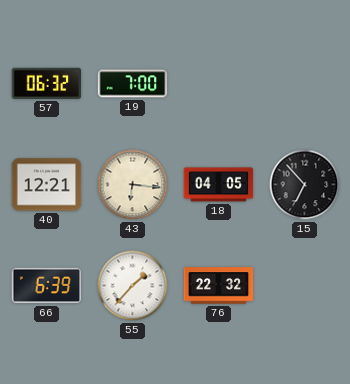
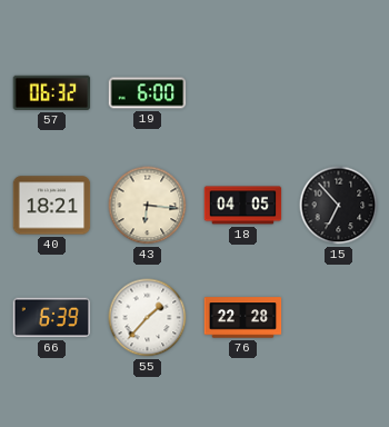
19: 7:00 -> 6:00
40: 12:21 -> 18:21
76: 22:32 -> 22:28
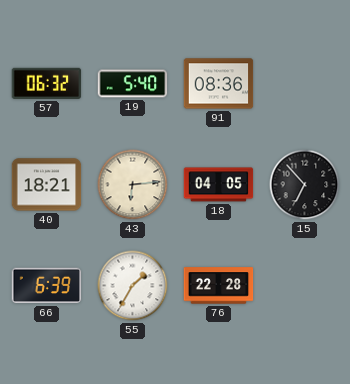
19: 6:00 -> 5:40
91: none -> 08:36
43: 6:16 -> 6:14
55: 1:37 -> 1:35
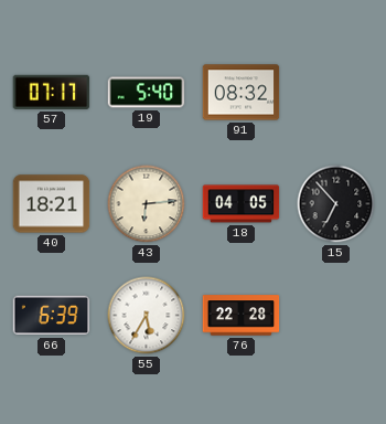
57: 06:32 -> 07:17
91: 08:36 -> 08:32
55: 1:35 -> 5:35
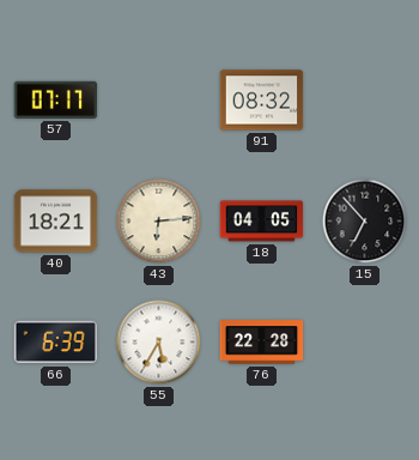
19: 5:40 -> none
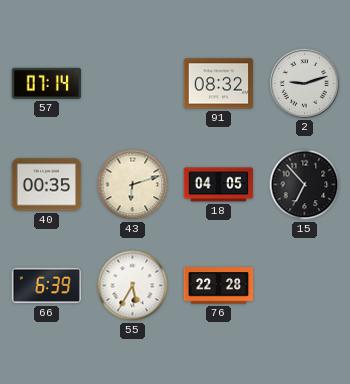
57: 07:17 -> 07:14
2: none -> 9:12
40: 18:21 -> 00:35
43: 6:14 -> 6:12
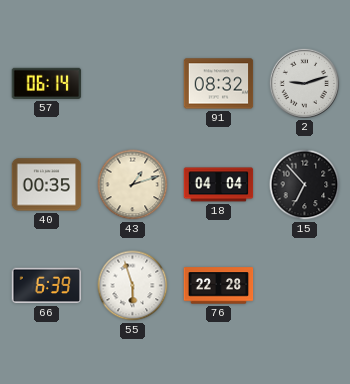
57: 07:14 -> 06:14
43: 6:12 -> 1:12
18: 04:05 -> 04:04
55: 5:35 -> 5:57
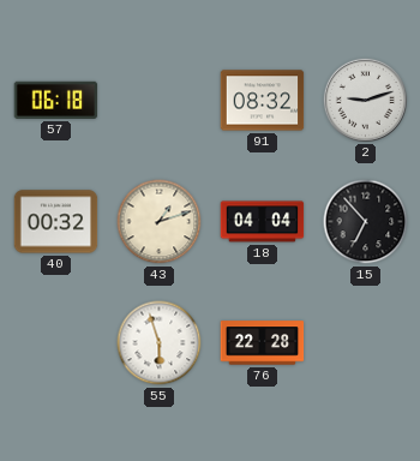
57: 06:14 -> 06:18
40: 00:35 -> 00:32
66: 6:39 -> none
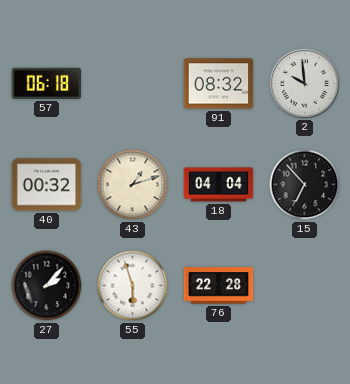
2: 9:12 -> 9:59
27: none -> 2:07
